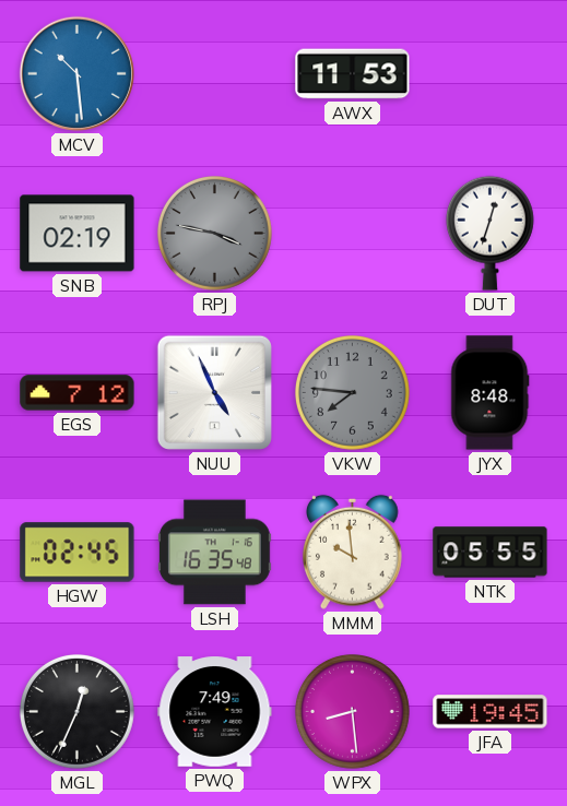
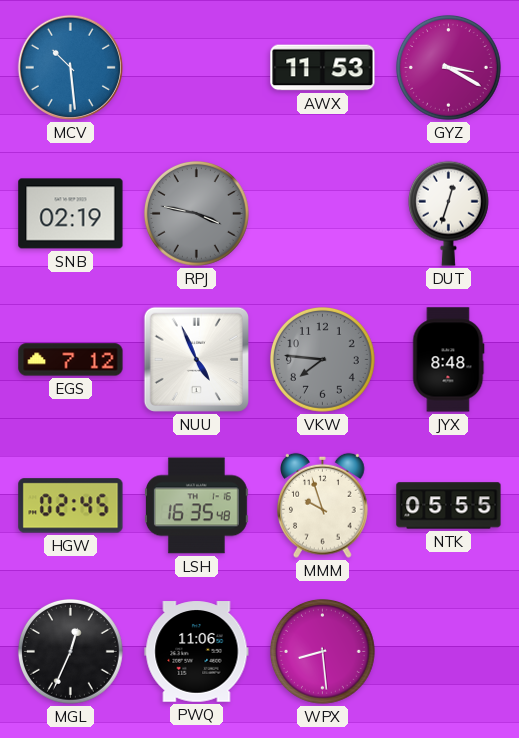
GYZ: none -> 3:20
MMM: 9:59 -> 9:57
PWQ: 7:49 -> 11:06
JFA: 19:45 -> none
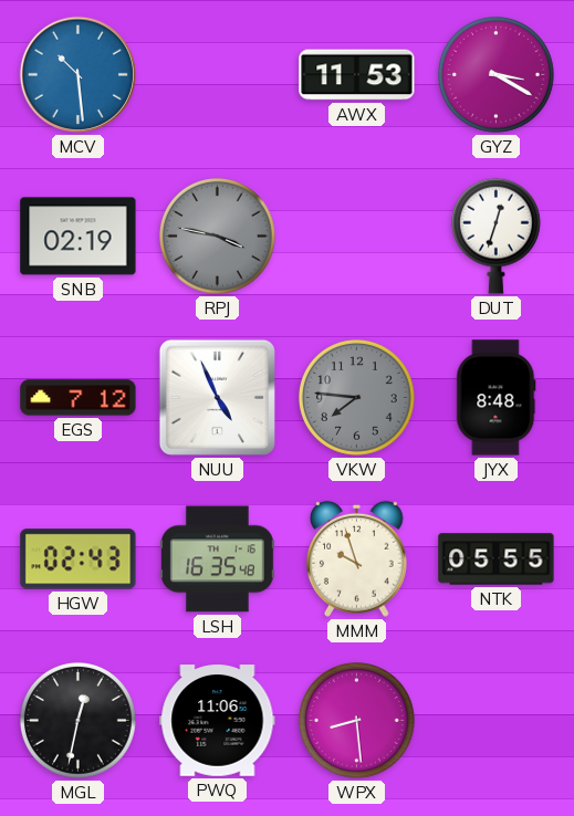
HGW: 02:45 -> 02:43
MGL: 12:34 -> 12:32
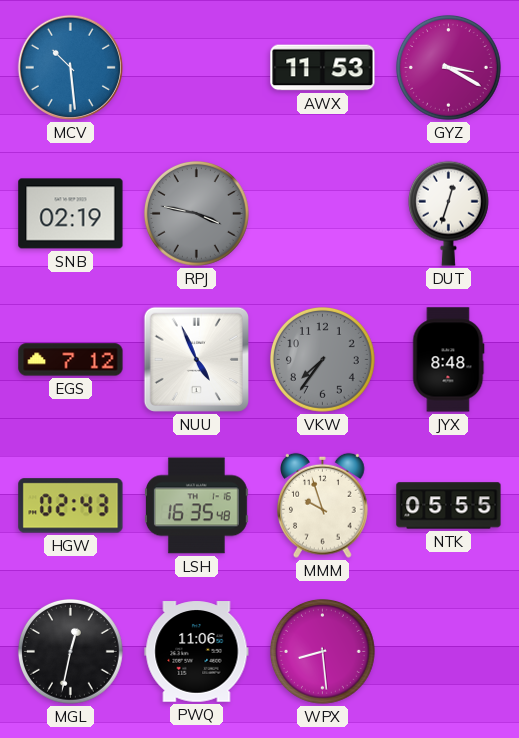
VKW: 7:46 -> 7:36
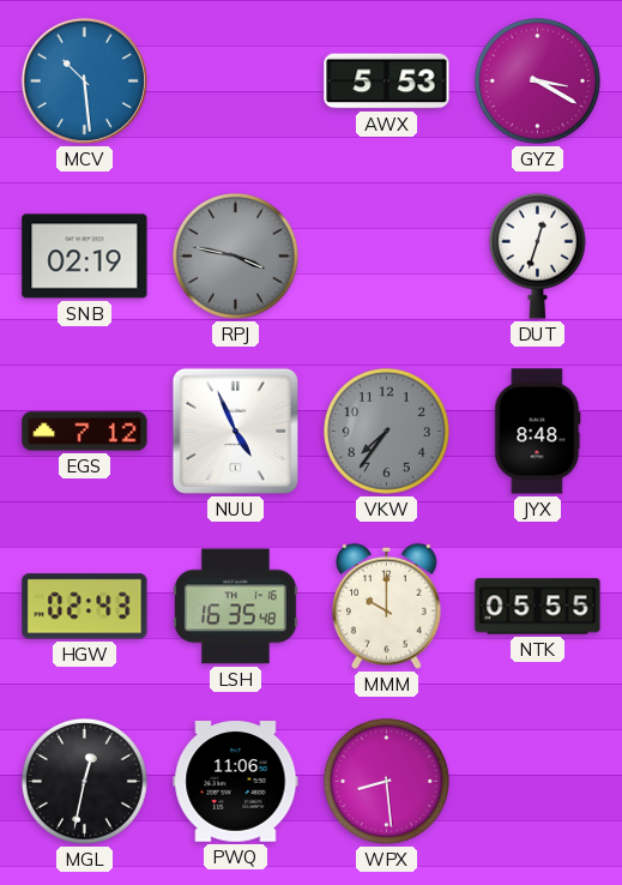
AWX: 11:53 -> 5:53
MMM: 9:57 -> 10:00
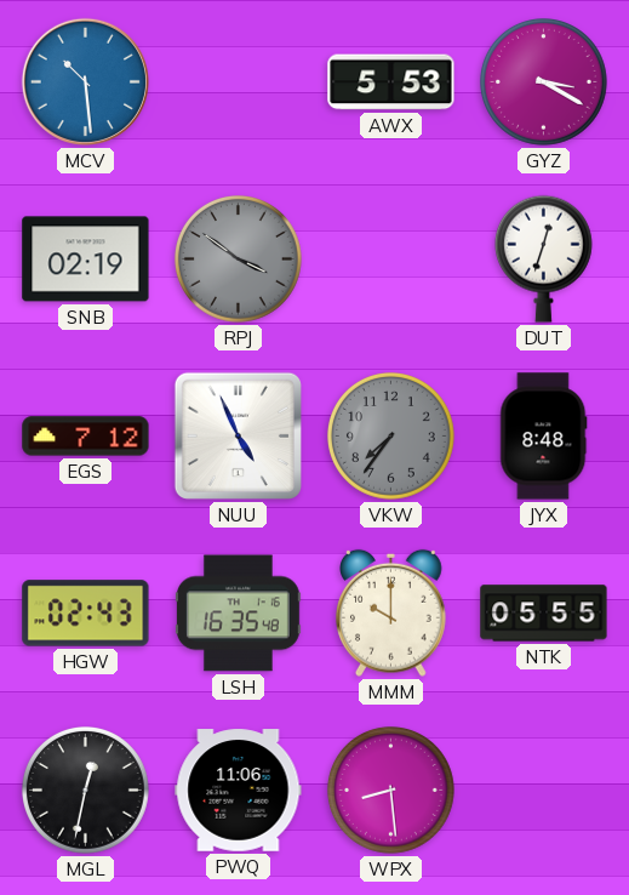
RPJ: 3:47 -> 3:51
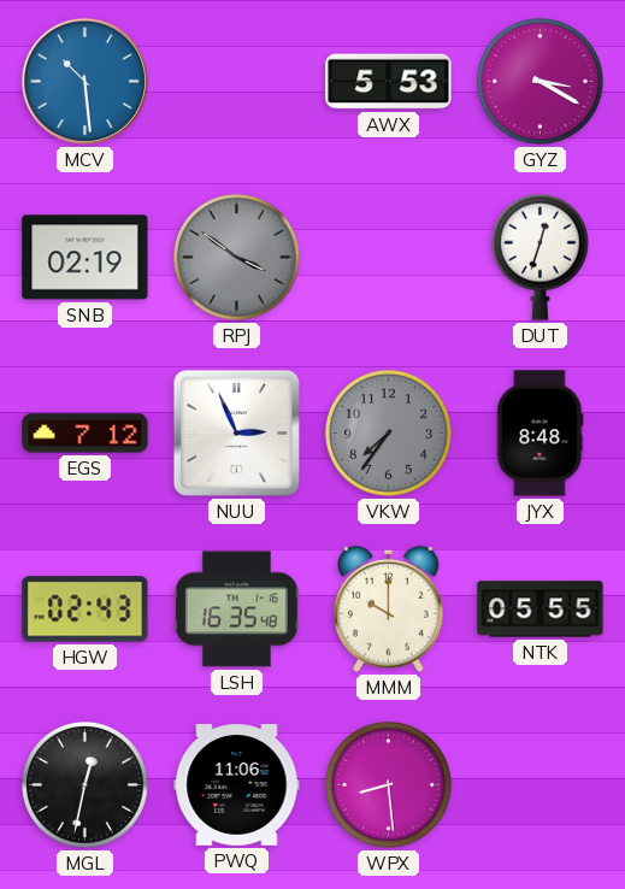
NUU: 4:56 -> 2:56
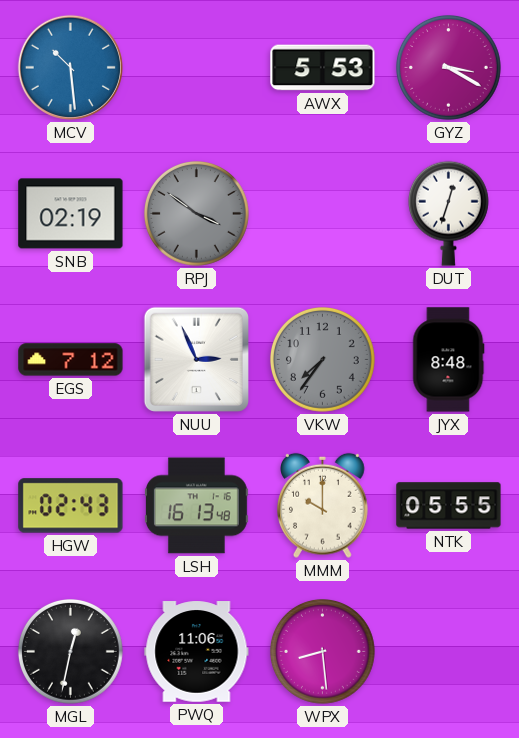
LSH: 16:35 -> 16:13
